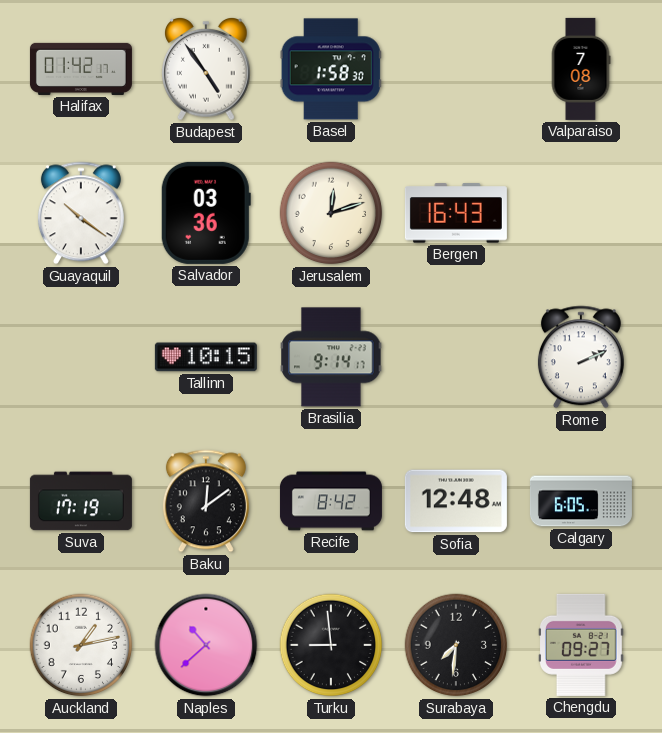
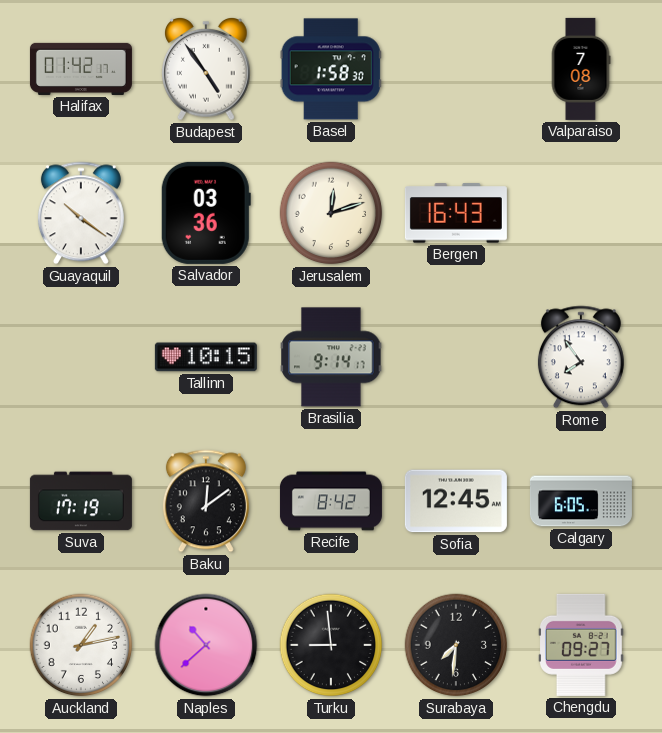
Rome: 2:11 -> 7:54
Sofia: 12:48 -> 12:45
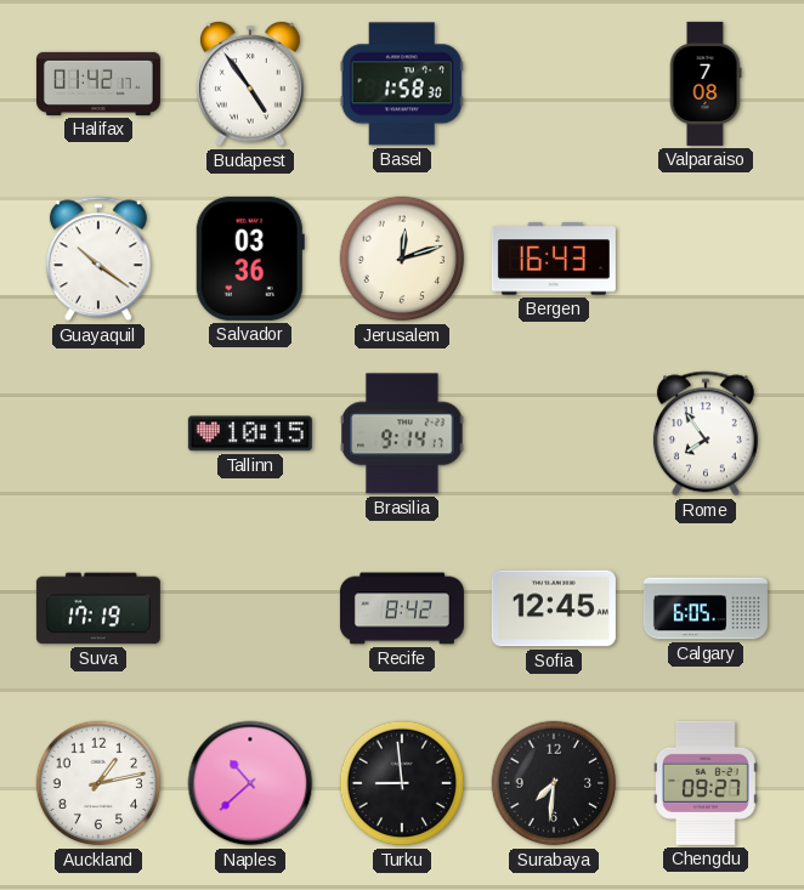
Baku: 12:09 -> none
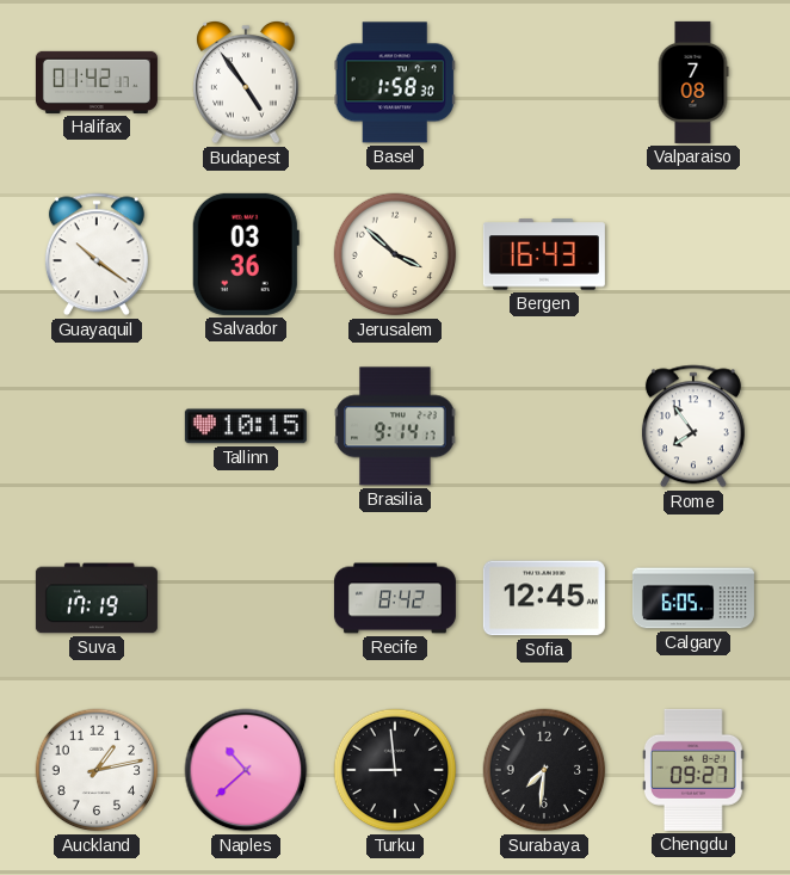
Jerusalem: 12:12 -> 3:52
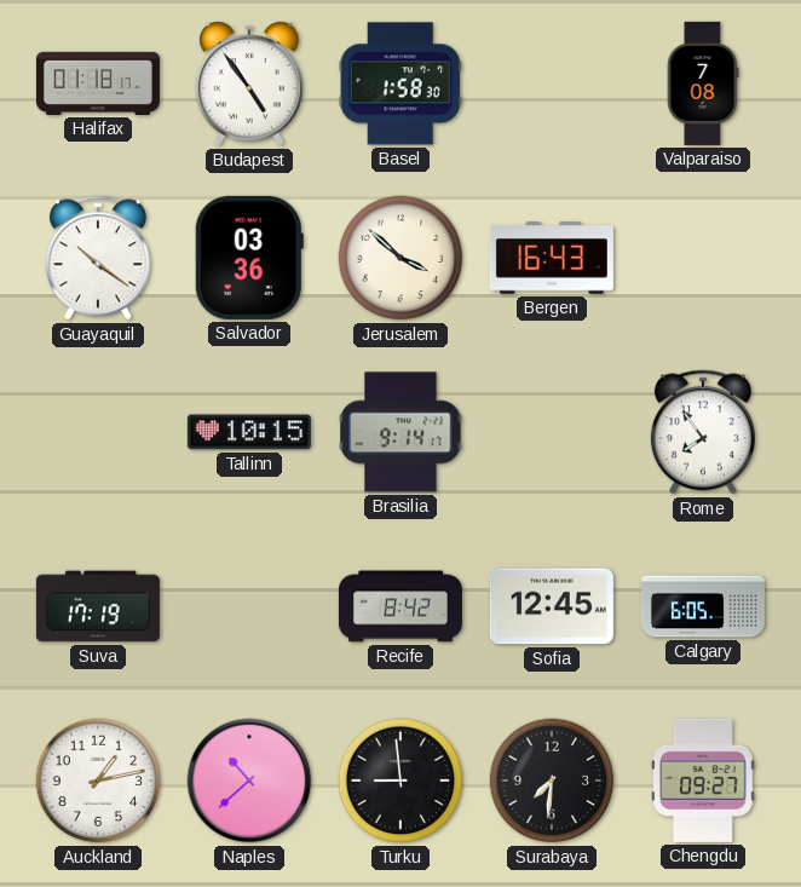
Halifax: 01:42 -> 01:18
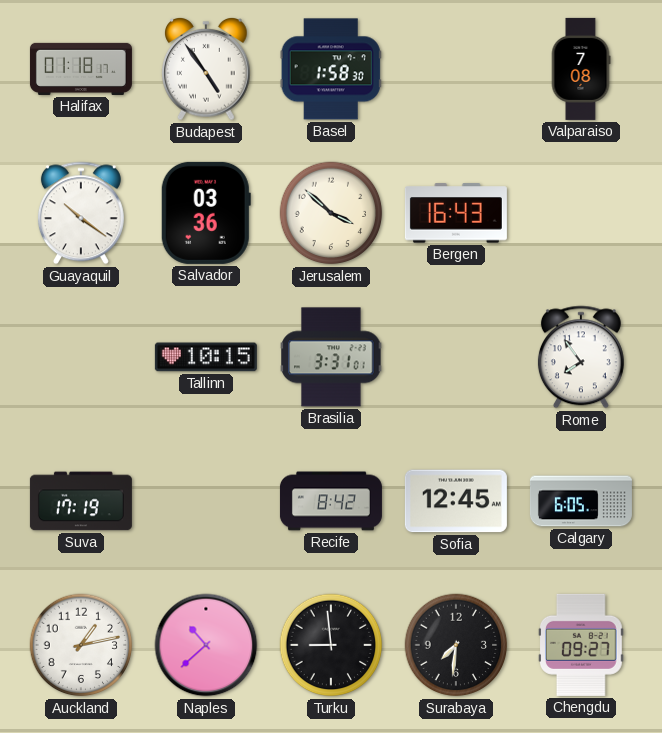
Brasilia: 9:14 -> 3:31
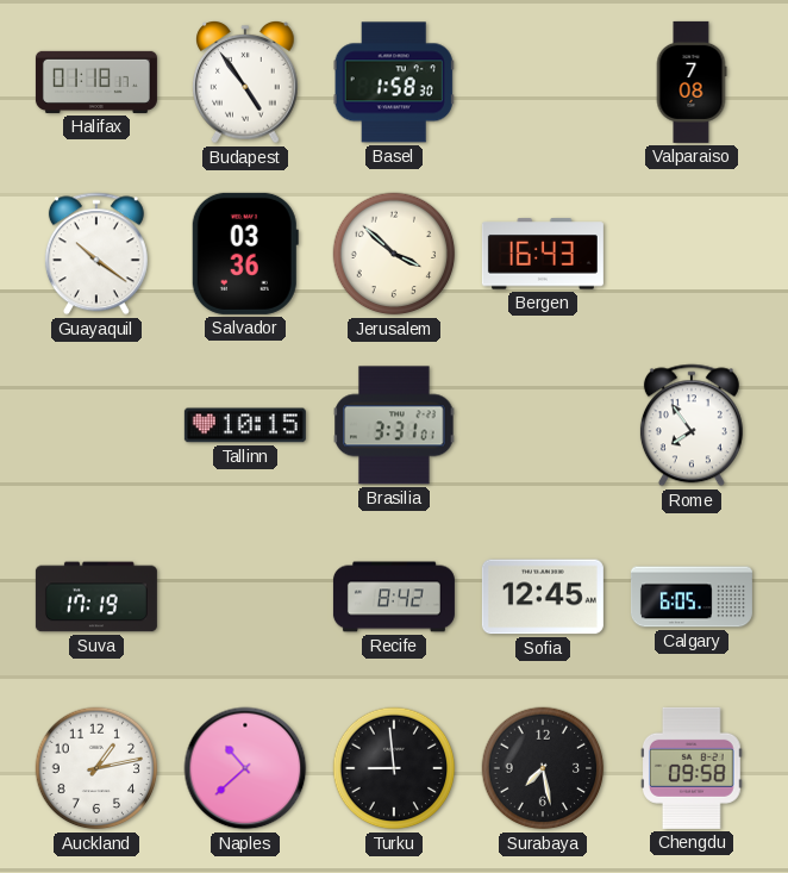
Surabaya: 7:31 -> 7:28
Chengdu: 09:27 -> 09:58
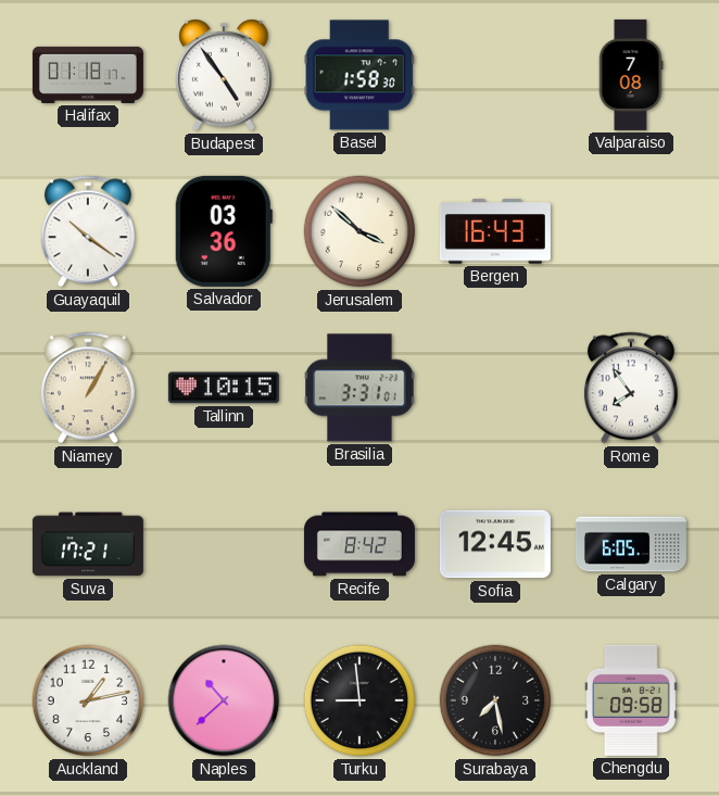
Niamey: none -> 1:05
Suva: 17:19 -> 17:21
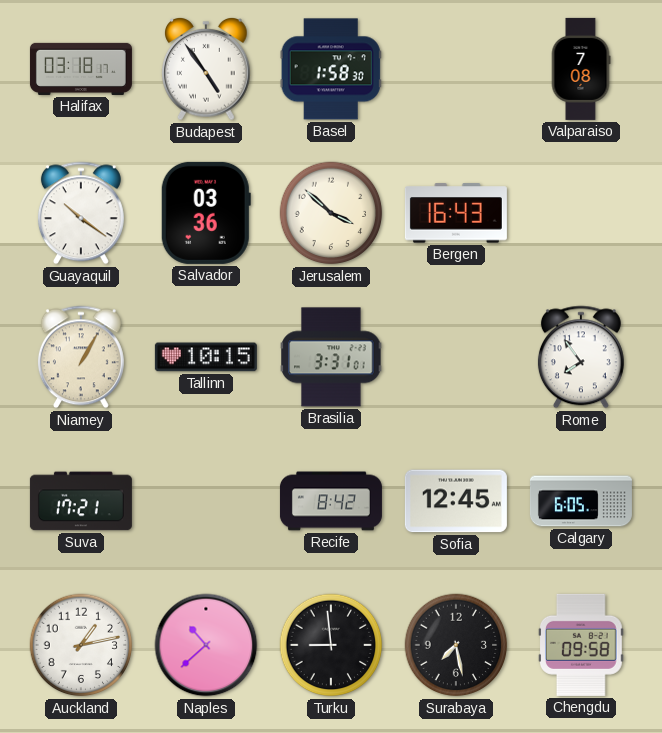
Halifax: 01:18 -> 03:18
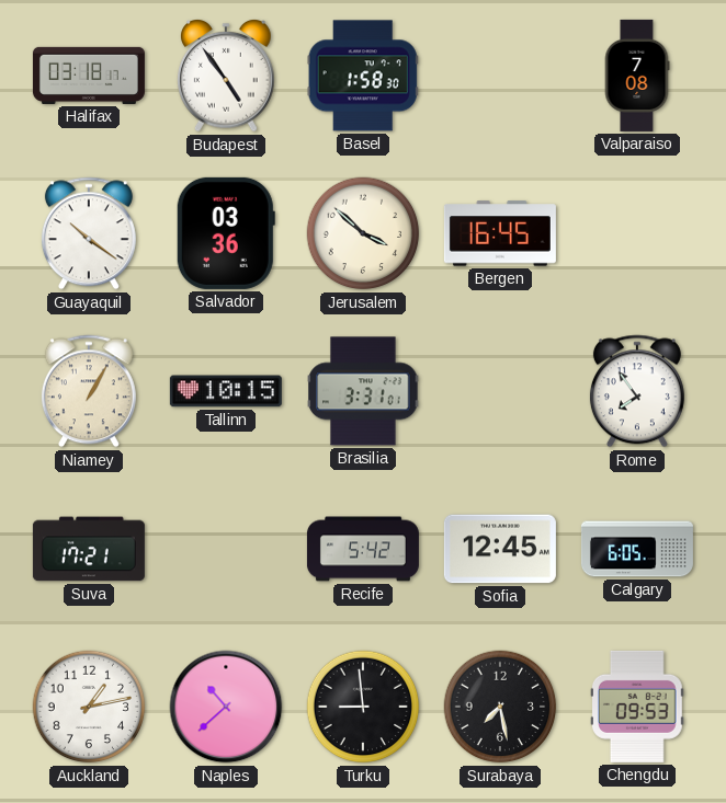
Bergen: 16:43 -> 16:45
Recife: 8:42 -> 5:42
Chengdu: 09:58 -> 09:53
